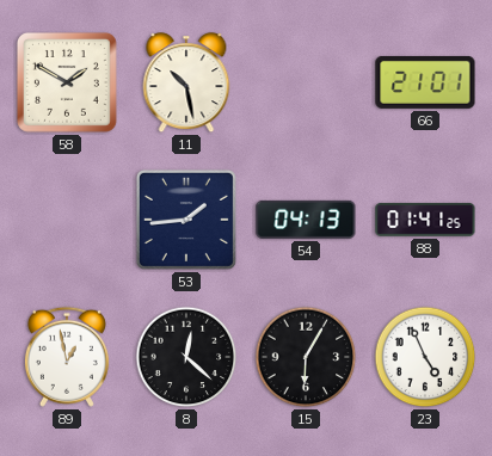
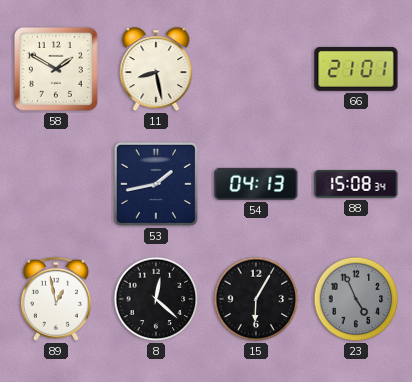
11: 10:28 -> 8:28
53: 1:44 -> 1:43
88: 01:41 -> 15:08
23 dial: white -> grey
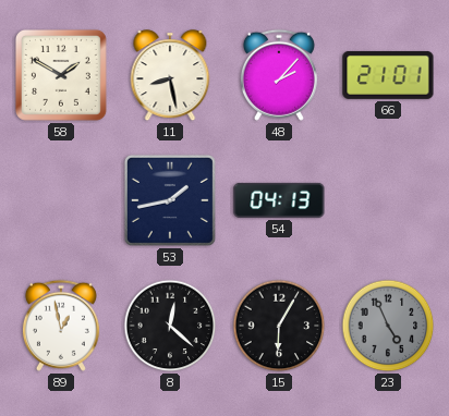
48: none -> 2:07
88: 15:08 -> none
